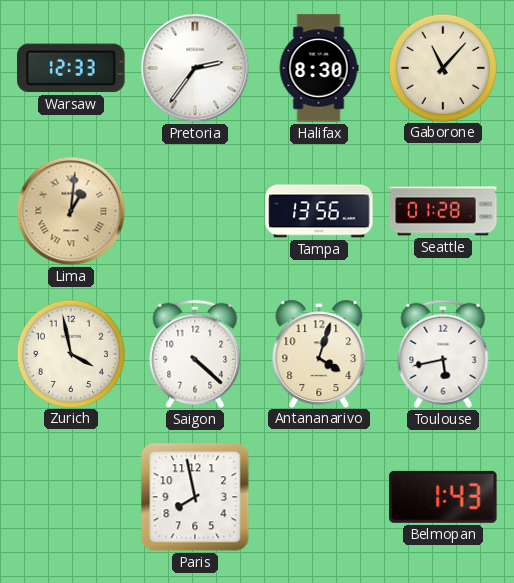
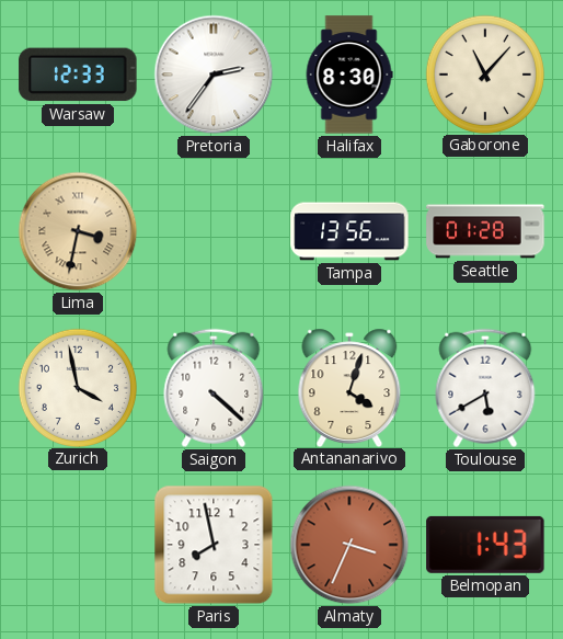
Lima: 1:01 -> 3:32
Toulouse: 5:43 -> 5:40
Almaty: none -> 3:34
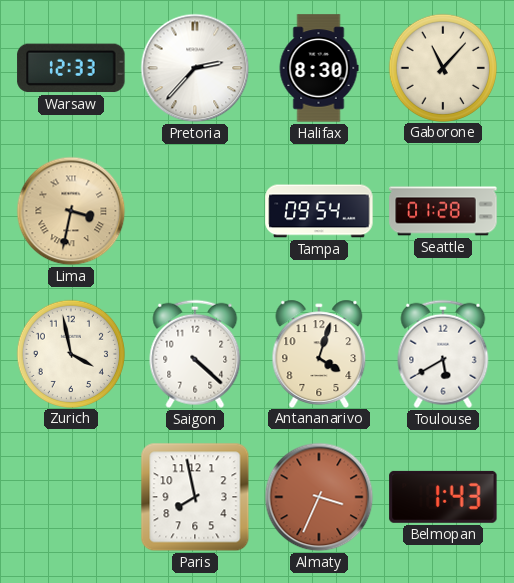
Pretoria: 2:36 -> 2:37
Tampa: 13:56 -> 09:54
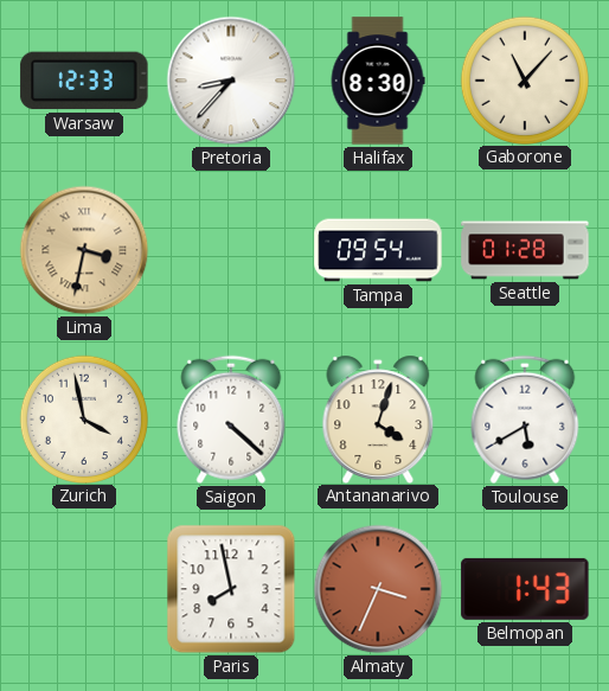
Pretoria: 2:37 -> 8:37
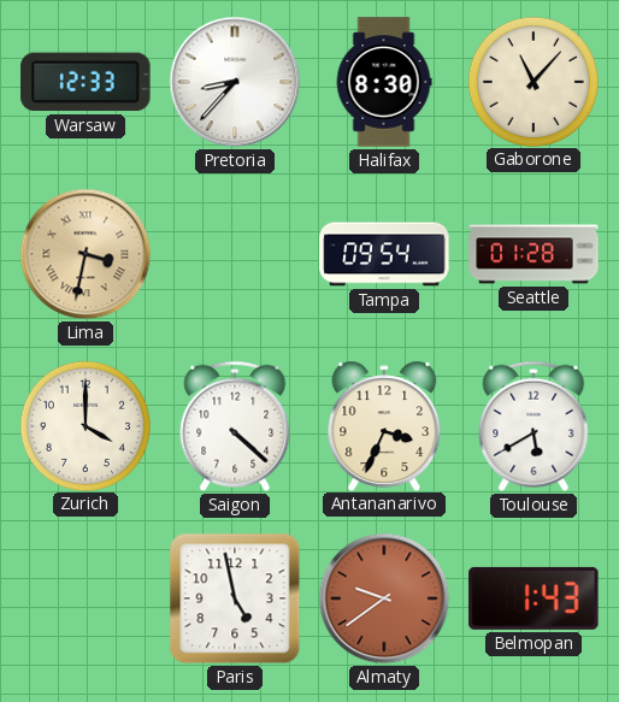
Zurich: 3:58 -> 4:00
Antananarivo: 4:03 -> 3:34
Paris: 7:58 -> 4:58
Almaty: 3:34 -> 9:39
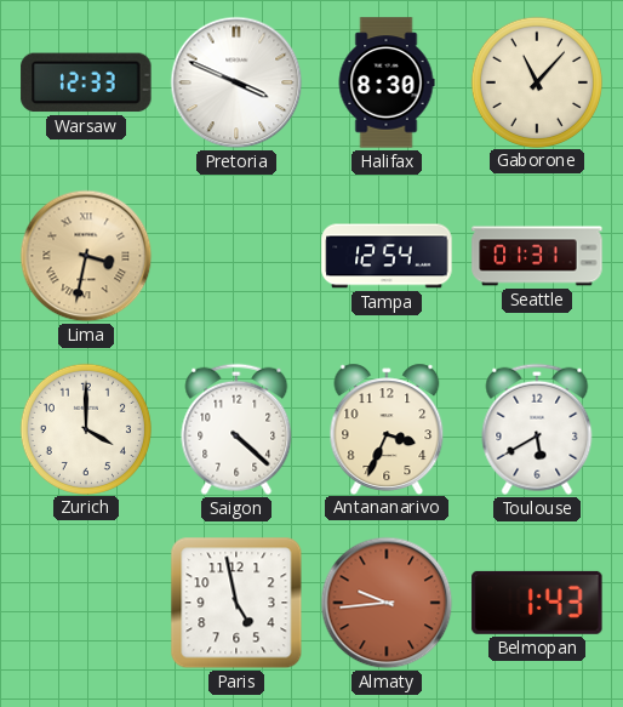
Pretoria: 8:37 -> 3:49
Tampa: 09:54 -> 12:54
Seattle: 01:28 -> 01:31
Almaty: 9:39 -> 9:44
